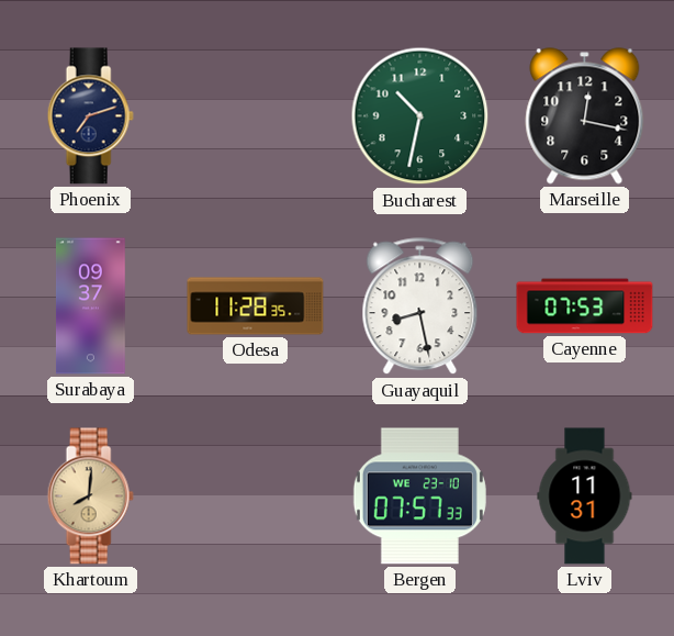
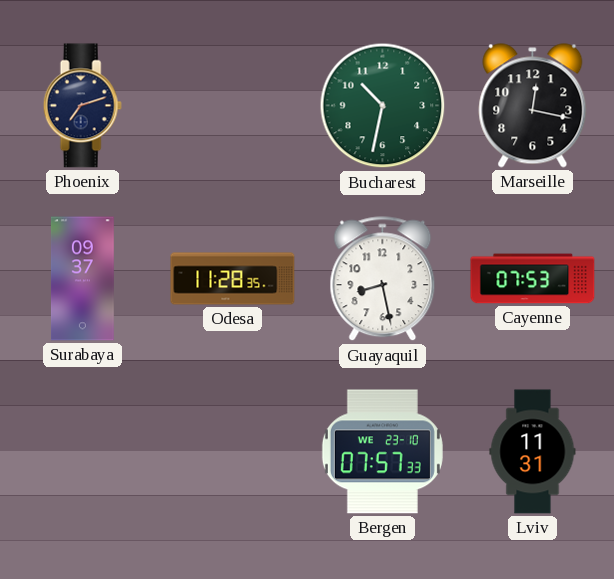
Khartoum: 8:01 -> none
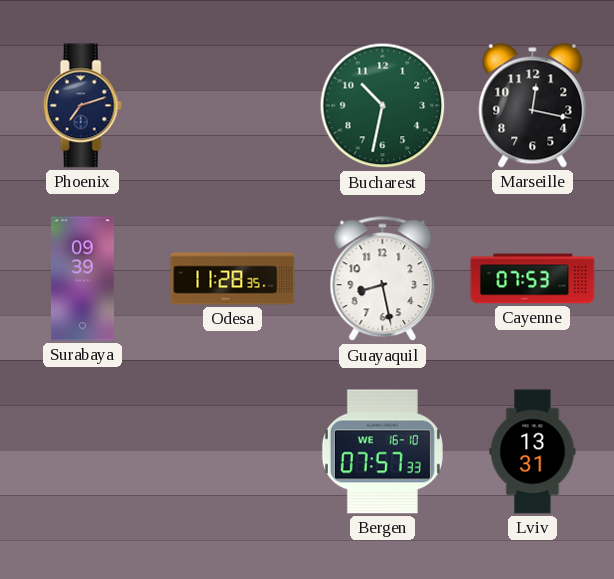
Surabaya: 09:37 -> 09:39
Bergen date: WE 23-10 -> WE 16-10
Lviv: 11:31 -> 13:31
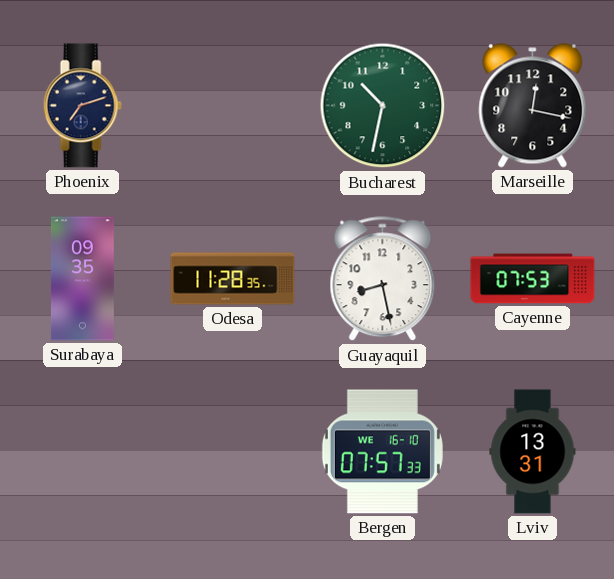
Surabaya: 09:39 -> 09:35
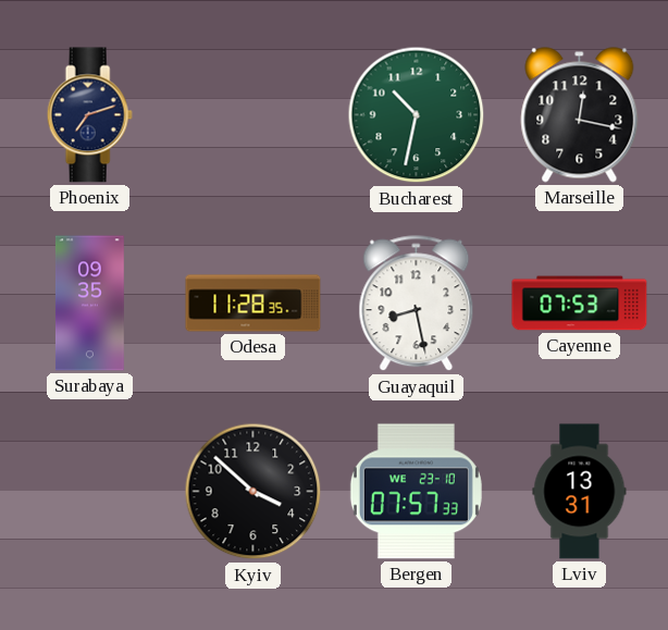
Kyiv: none -> 3:52
Bergen date: WE 16-10 -> WE 23-10
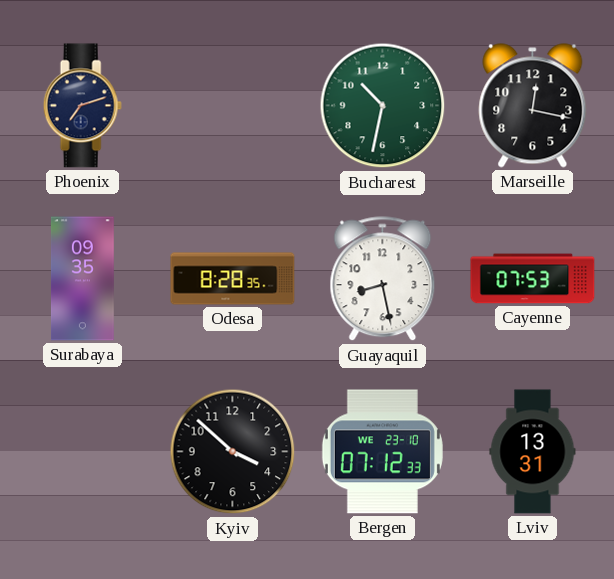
Odesa: 11:28 -> 8:28
Bergen: 07:57 -> 07:12
